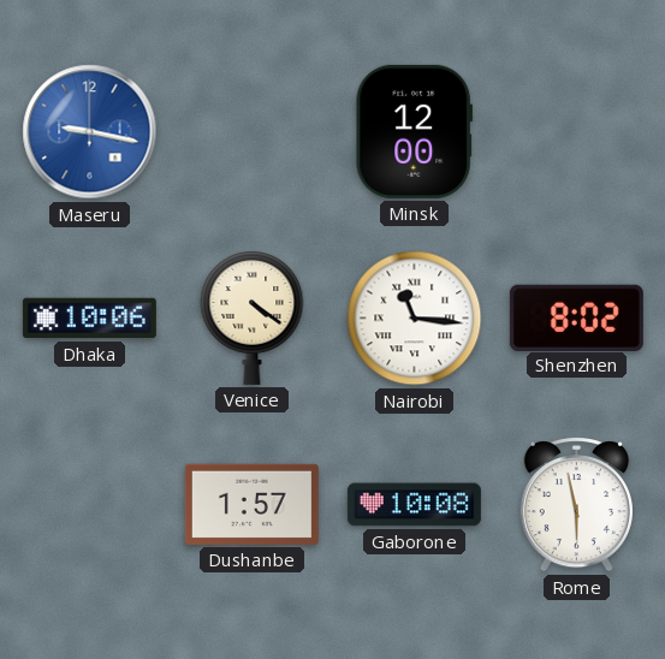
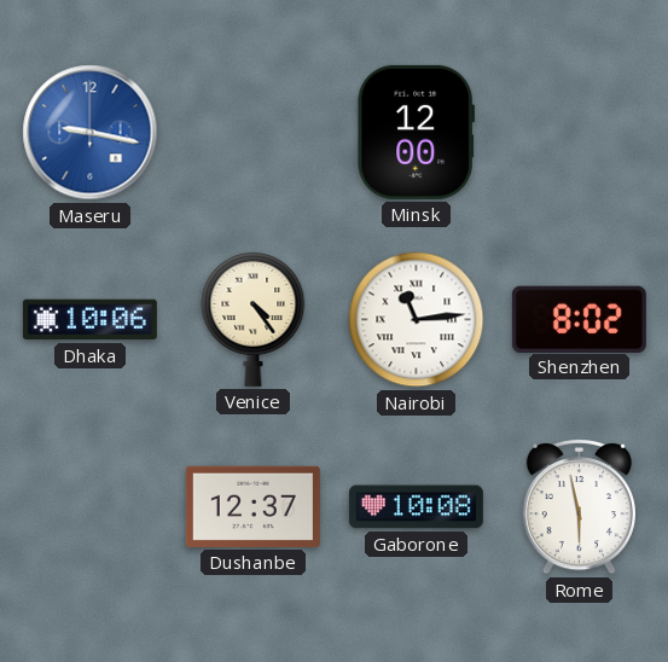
Venice: 4:21 -> 4:24
Nairobi: 11:16 -> 11:14
Dushanbe: 1:57 -> 12:37
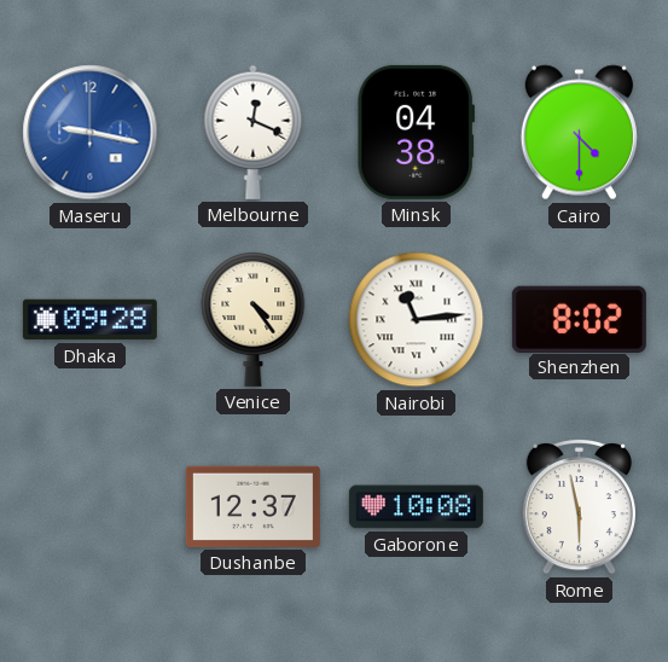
Melbourne: none -> 12:19
Minsk: 12:00 -> 04:38
Cairo: none -> 4:30
Dhaka: 10:06 -> 09:28
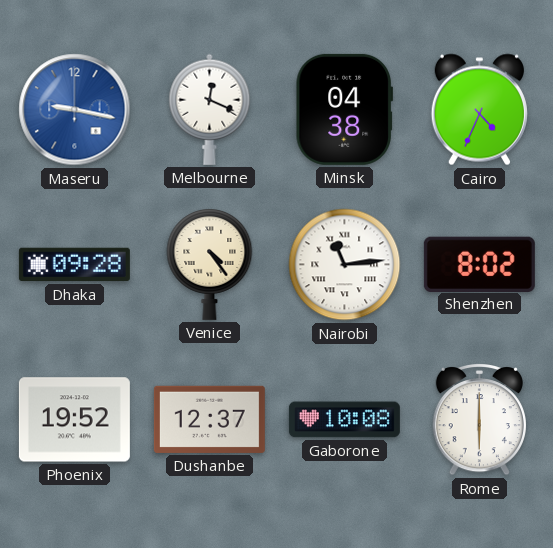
Cairo: 4:30 -> 4:34
Phoenix: none -> 19:52
Rome: 5:58 -> 6:00
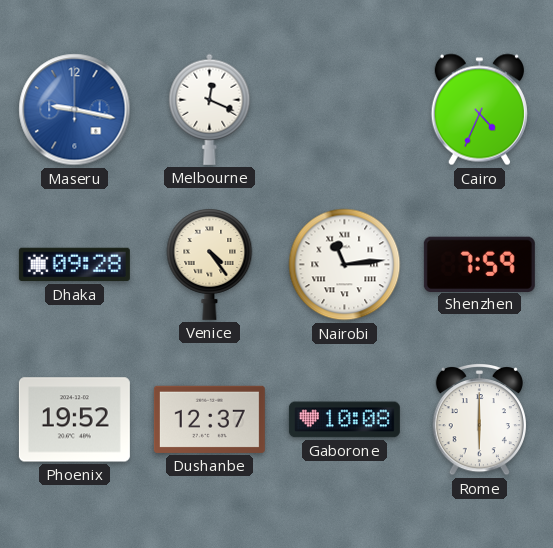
Minsk: 04:38 -> none
Shenzhen: 8:02 -> 7:59
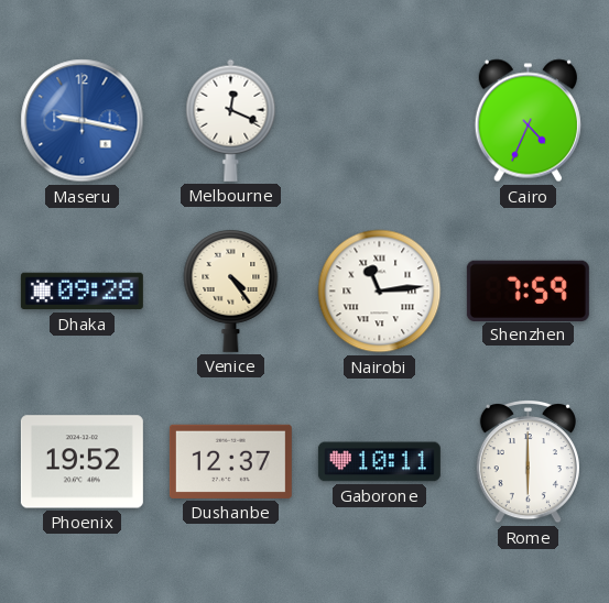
Gaborone: 10:08 -> 10:11
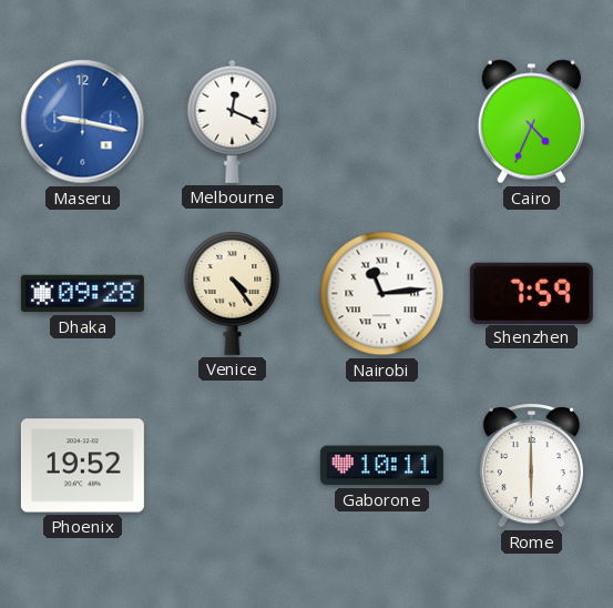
Dushanbe: 12:37 -> none
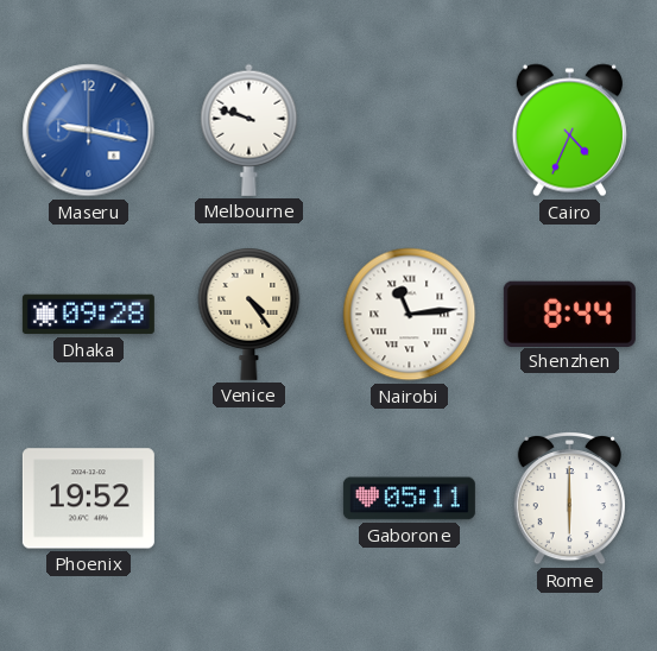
Melbourne: 12:19 -> 9:48
Shenzhen: 7:59 -> 8:44
Gaborone: 10:11 -> 05:11
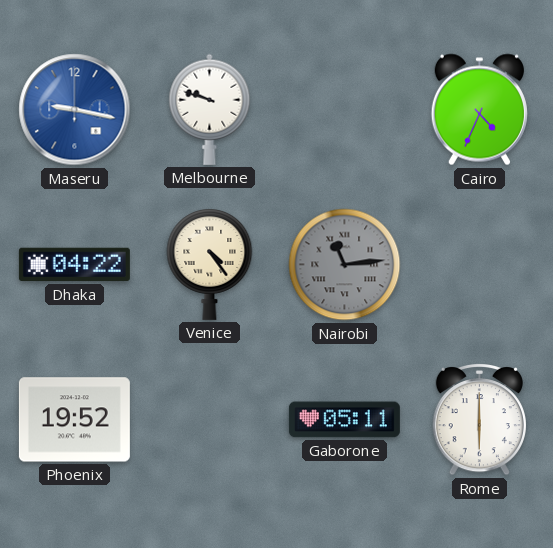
Dhaka: 09:28 -> 04:22
Nairobi dial: white -> grey
Shenzhen: 8:44 -> none
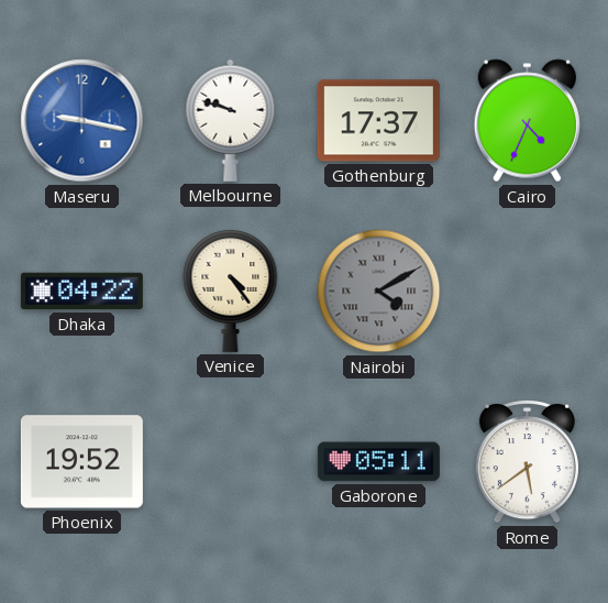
Gothenburg: none -> 17:37
Nairobi: 11:14 -> 4:10
Rome: 6:00 -> 5:39
